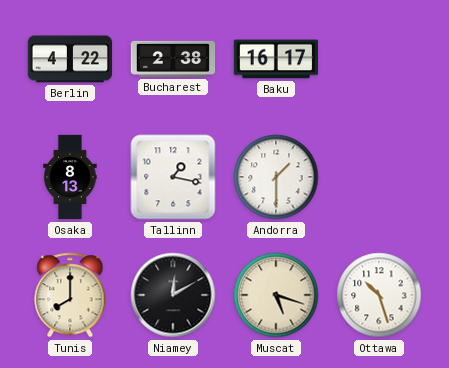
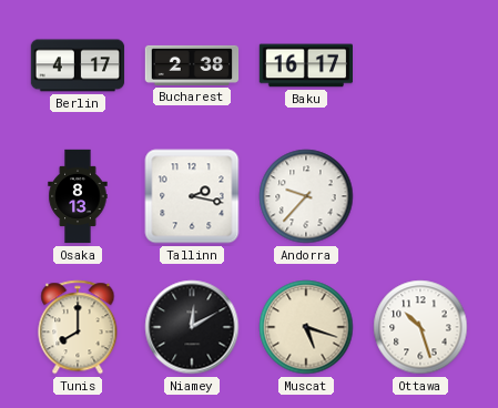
Berlin: 4:22 -> 4:17
Tallinn: 1:17 -> 2:17
Andorra: 1:30 -> 9:37
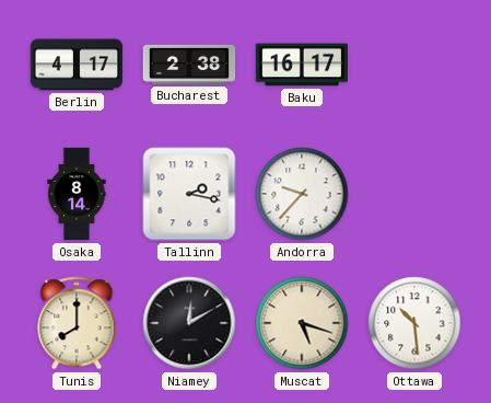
Osaka: 8:13 -> 8:14
Ottawa: 10:27 -> 10:29
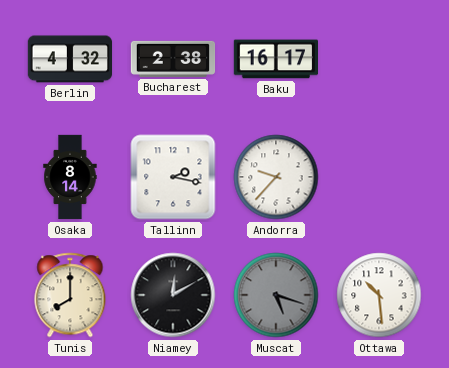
Berlin: 4:17 -> 4:32
Muscat dial: cream -> grey
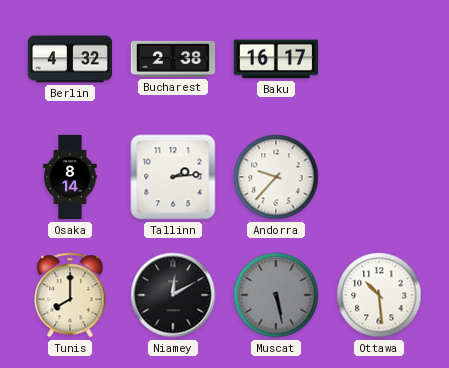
Tallinn: 2:17 -> 2:14
Muscat: 5:18 -> 5:28
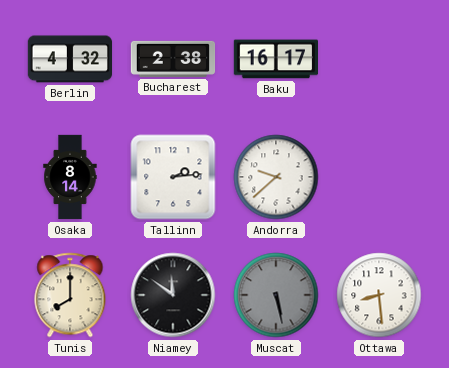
Andorra: 9:37 -> 9:38
Niamey: 12:10 -> 11:51
Ottawa: 10:29 -> 8:29
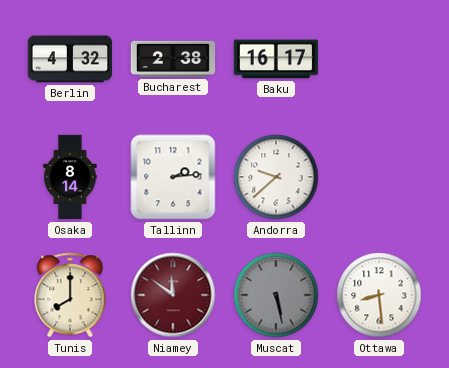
Niamey dial: black -> burgundy
